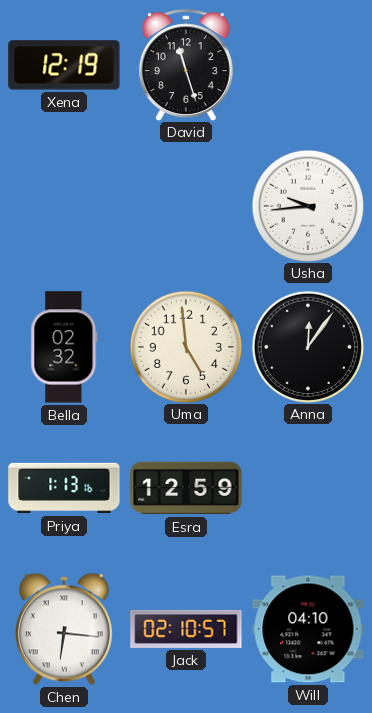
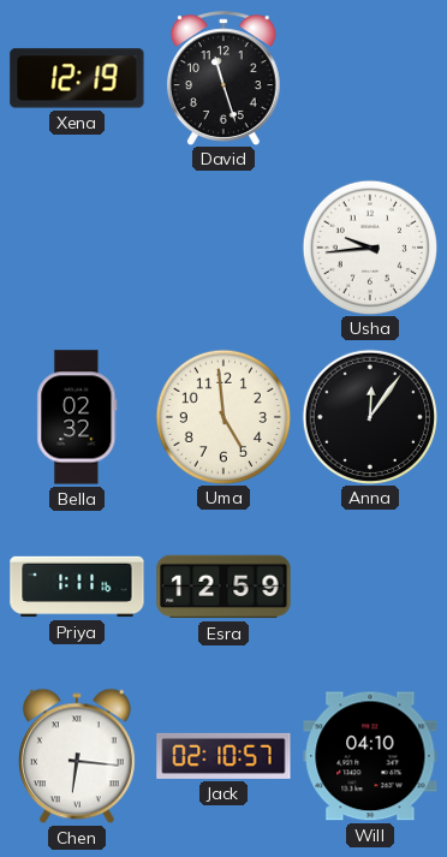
Priya: 1:13 -> 1:11
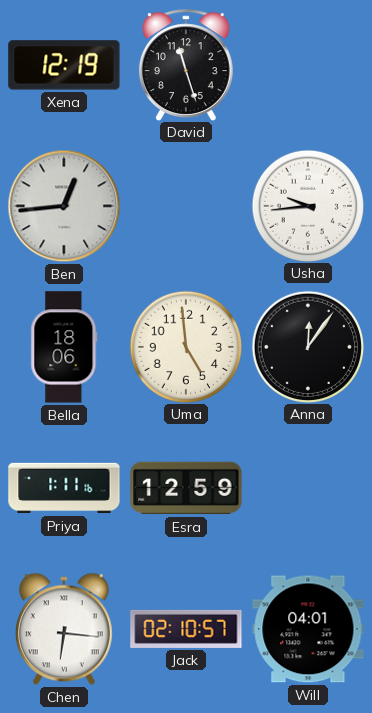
Ben: none -> 12:44
Bella: 02:32 -> 18:06
Will: 04:10 -> 04:01
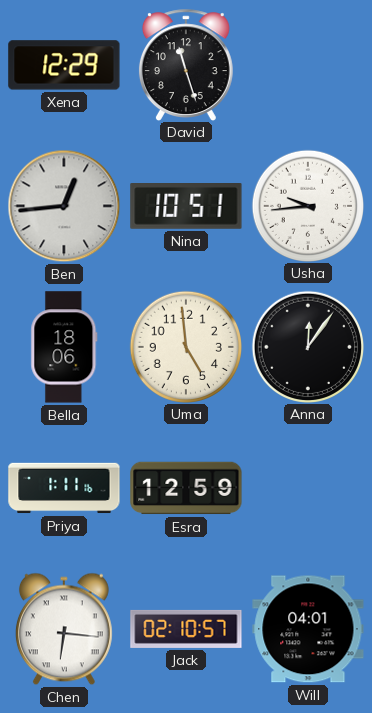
Xena: 12:19 -> 12:29
Nina: none -> 10:51
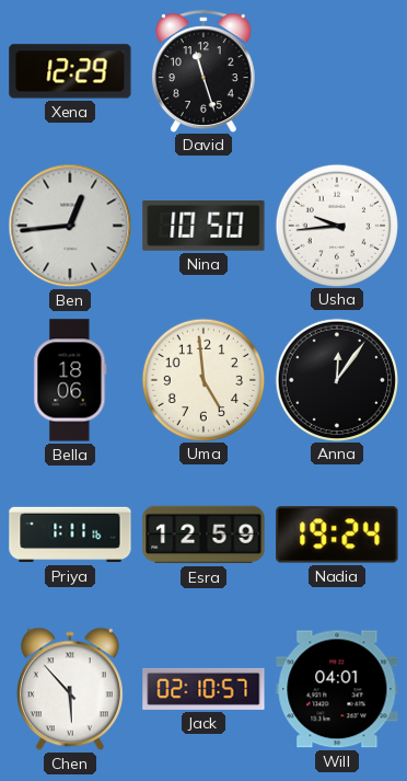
Nina: 10:51 -> 10:50
Nadia: none -> 19:24
Chen: 6:16 -> 5:53
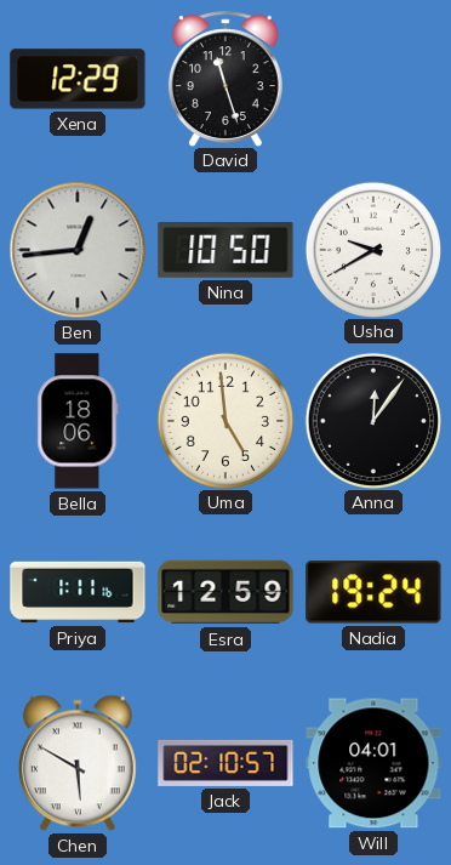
Usha: 9:44 -> 9:40
Chen: 5:53 -> 5:50
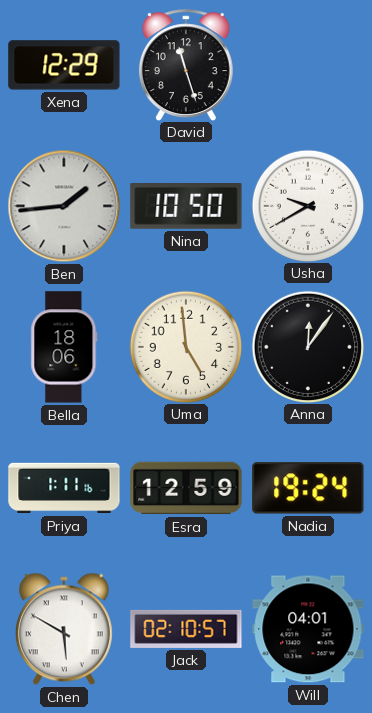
Ben: 12:44 -> 1:44
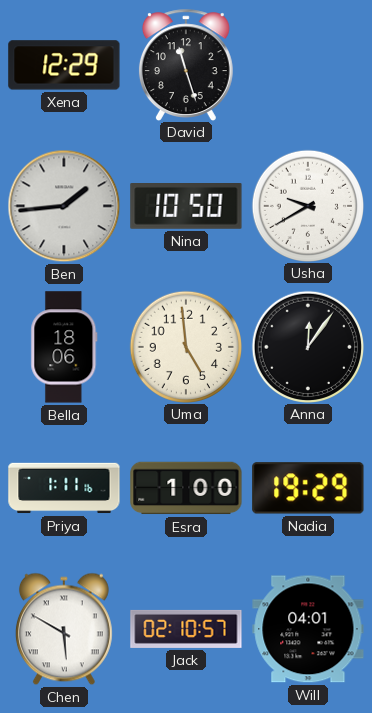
Esra: 12:59 -> 1:00
Nadia: 19:24 -> 19:29
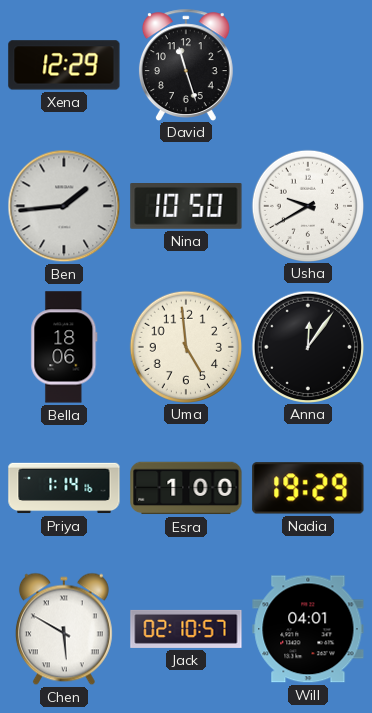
Priya: 1:11 -> 1:14
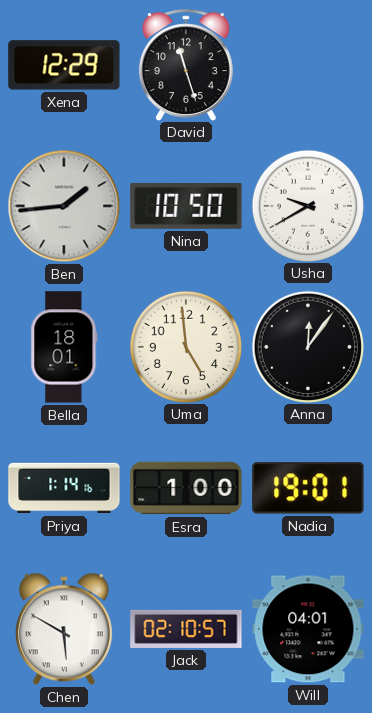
Bella: 18:06 -> 18:01
Nadia: 19:29 -> 19:01
